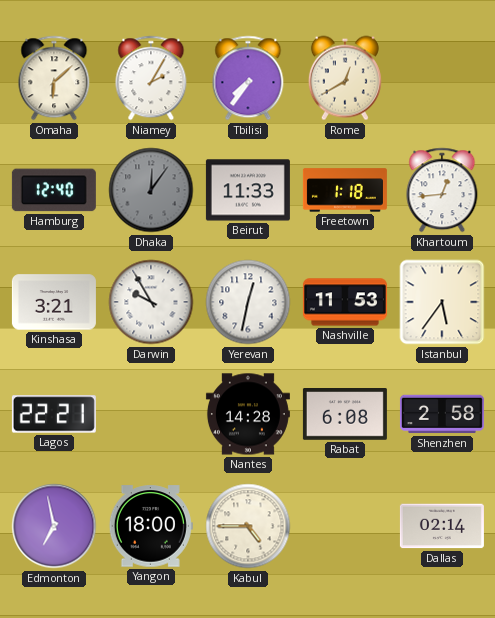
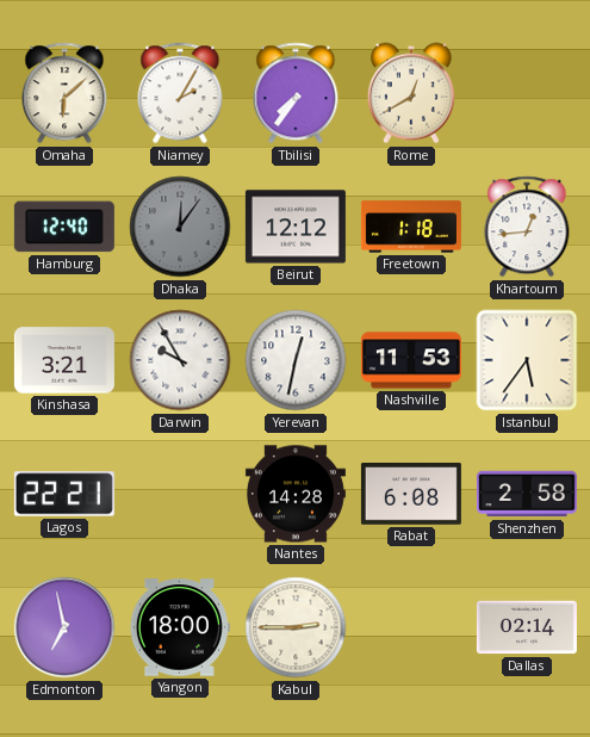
Beirut: 11:33 -> 12:12
Kabul: 4:45 -> 2:45
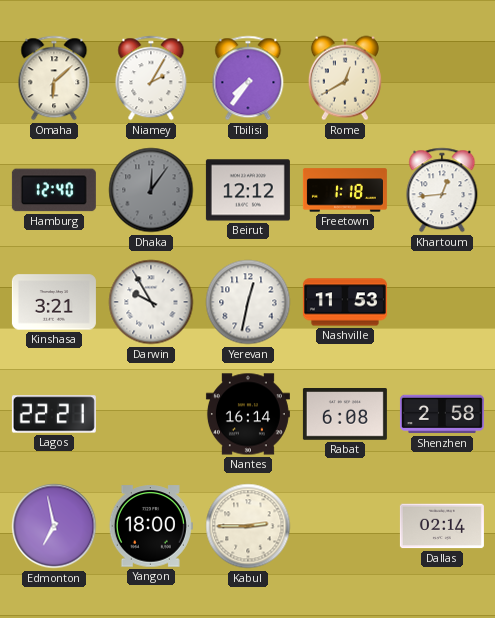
Istanbul: 5:36 -> none
Nantes: 14:28 -> 16:14
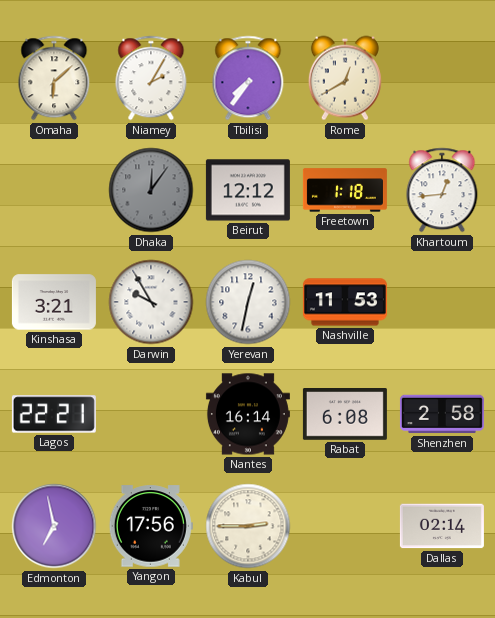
Hamburg: 12:40 -> none
Yangon: 18:00 -> 17:56
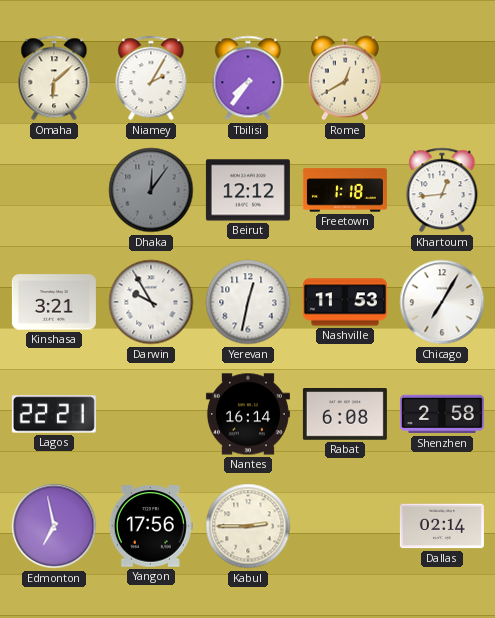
Chicago: none -> 7:05
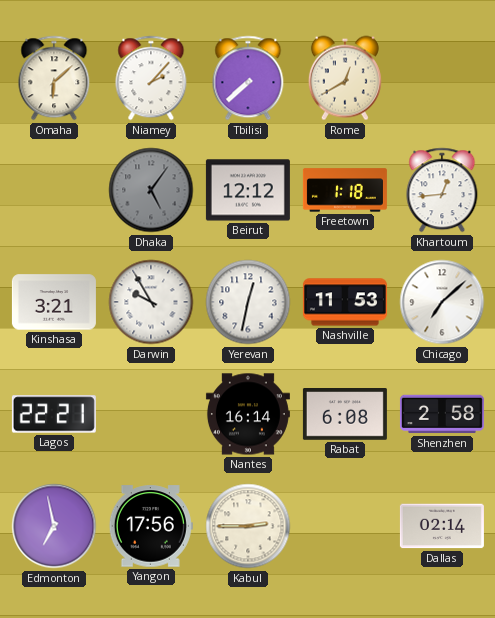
Niamey: 2:05 -> 2:07
Tbilisi: 7:36 -> 7:38
Dhaka: 12:06 -> 5:06
Chicago: 7:05 -> 7:08
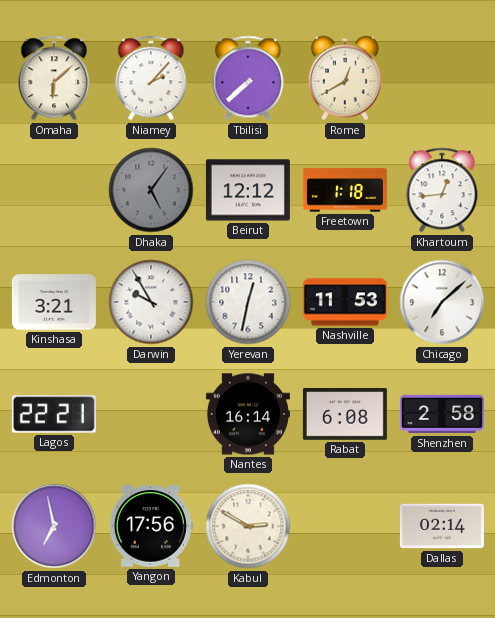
Kabul: 2:45 -> 2:50
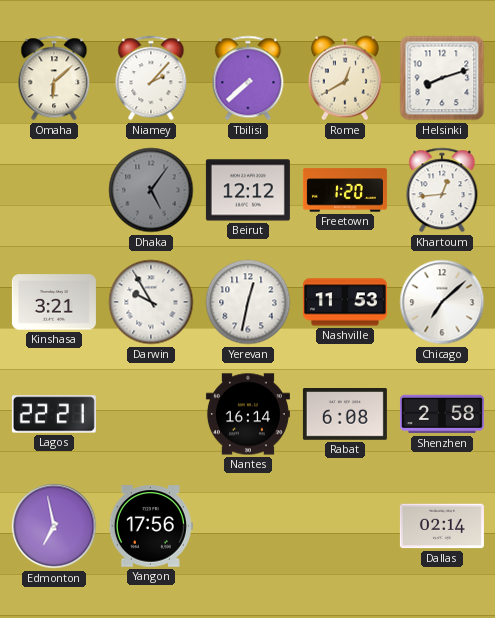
Helsinki: none -> 8:12
Freetown: 1:18 -> 1:20
Kabul: 2:50 -> none
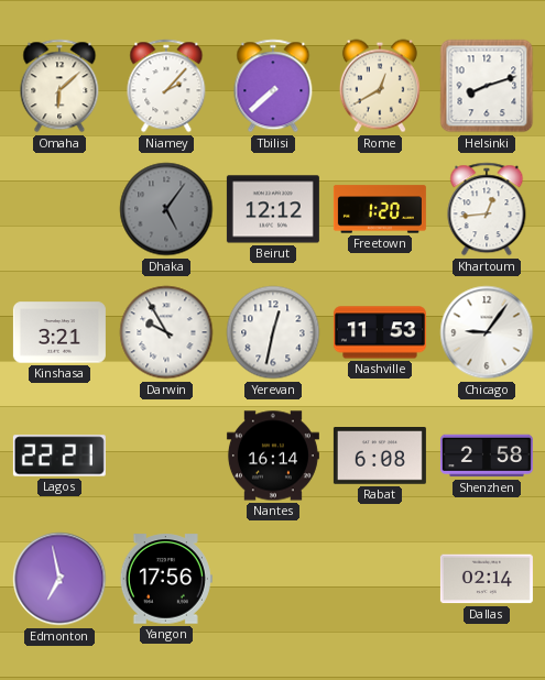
Chicago: 7:08 -> 9:06
